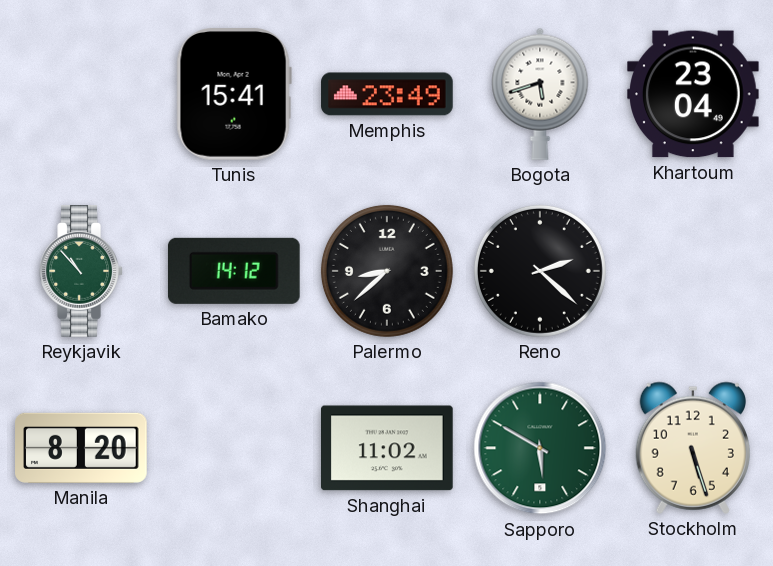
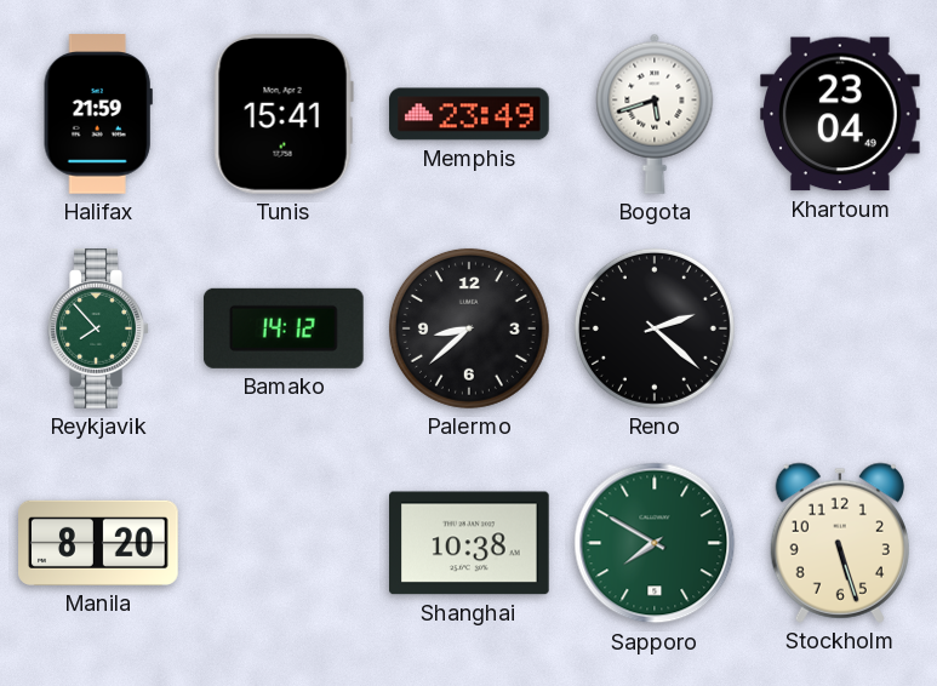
Halifax: none -> 21:59
Reykjavik: 10:53 -> 7:53
Shanghai: 11:02 -> 10:38
Sapporo: 5:50 -> 7:50
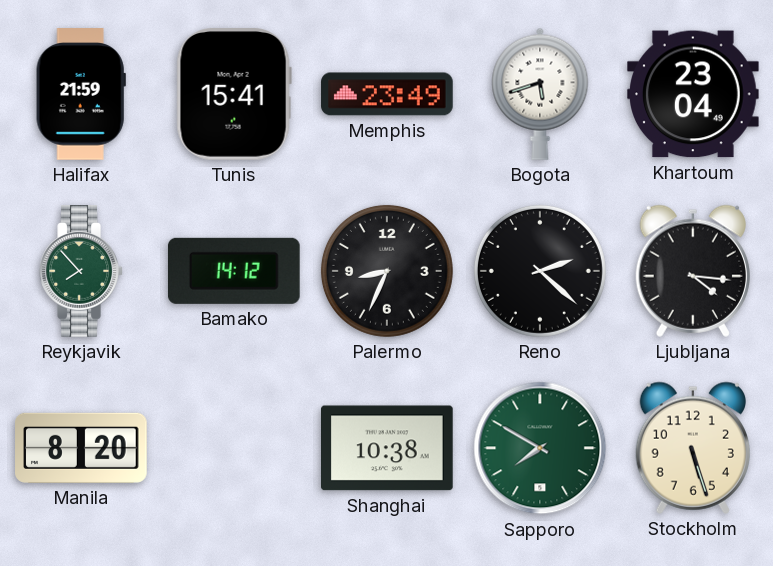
Palermo: 8:38 -> 8:34
Ljubljana: none -> 4:16
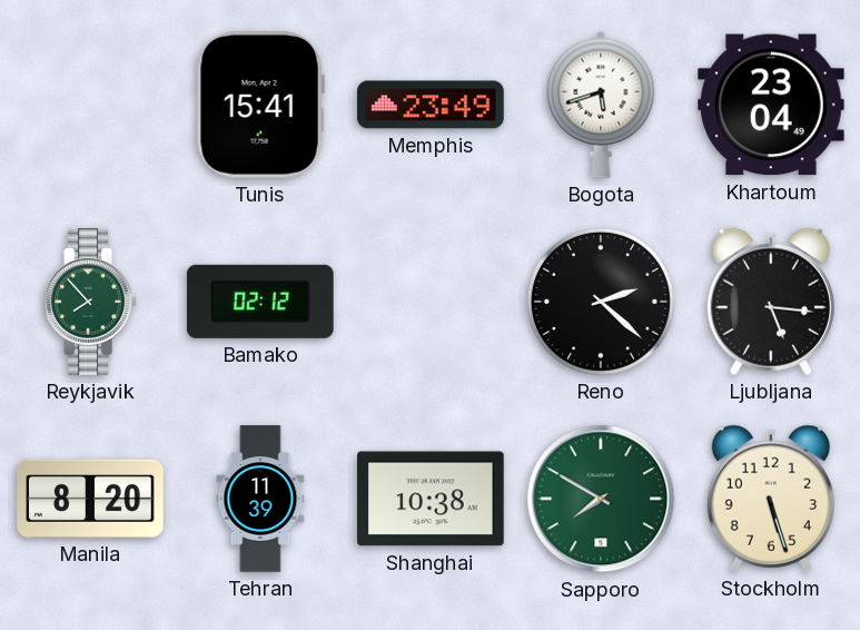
Halifax: 21:59 -> none
Bamako: 14:12 -> 02:12
Palermo: 8:34 -> none
Ljubljana: 4:16 -> 5:16
Tehran: none -> 11:39
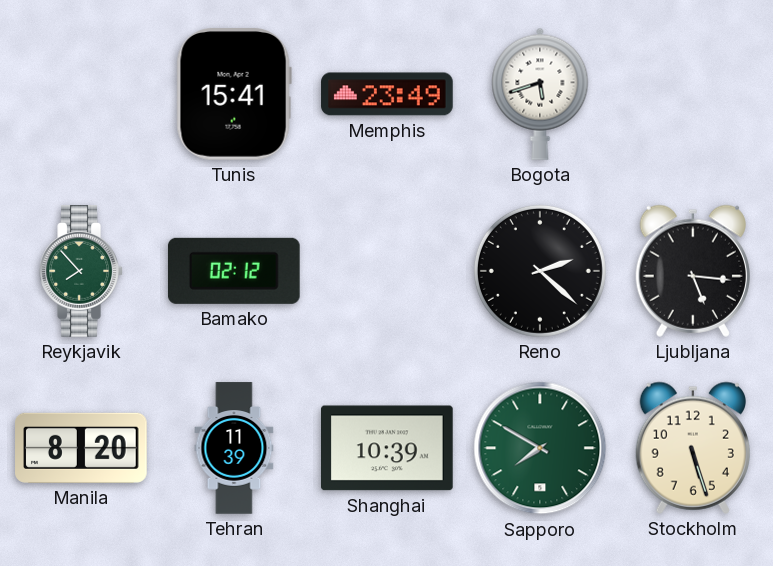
Khartoum: 23:04 -> none
Shanghai: 10:38 -> 10:39
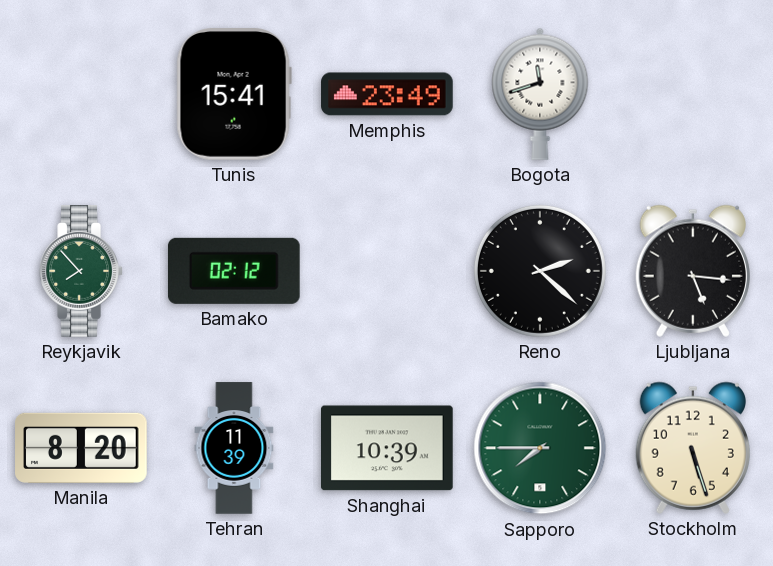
Bogota: 5:42 -> 11:42
Sapporo: 7:50 -> 7:45
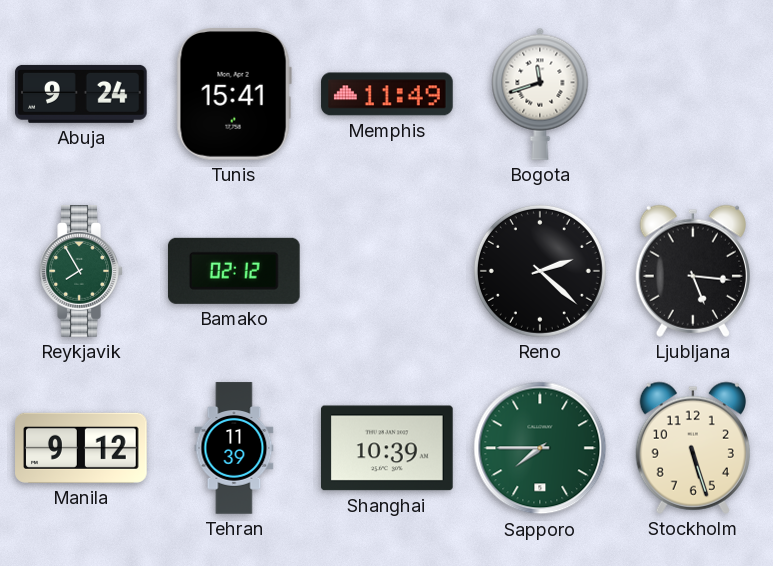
Abuja: none -> 9:24
Memphis: 23:49 -> 11:49
Reykjavik: 7:53 -> 7:55
Manila: 8:20 -> 9:12
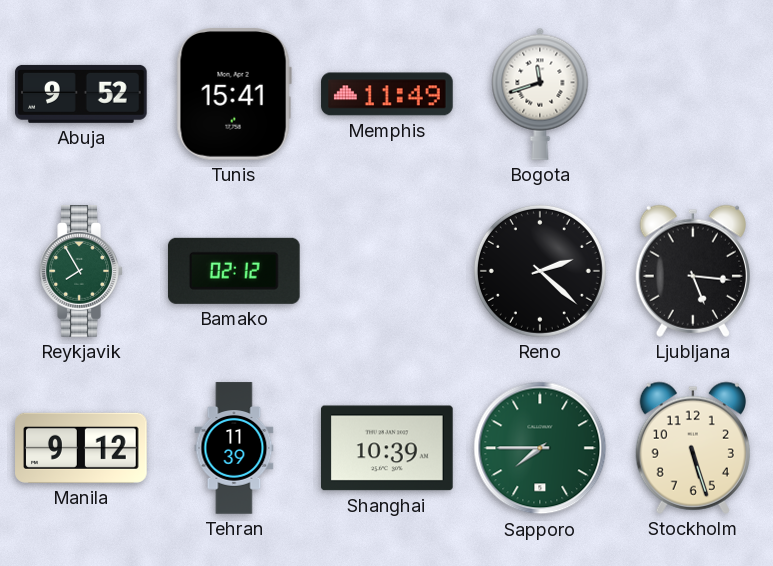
Abuja: 9:24 -> 9:52
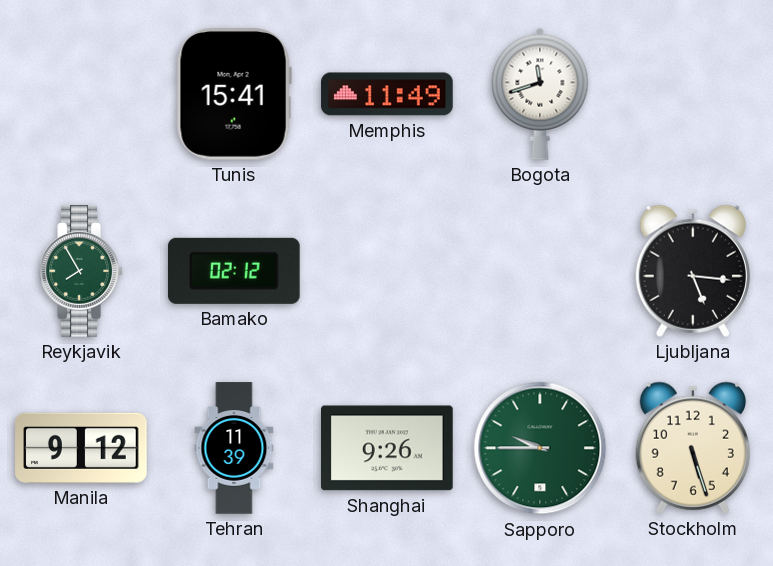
Abuja: 9:52 -> none
Reno: 2:22 -> none
Shanghai: 10:39 -> 9:26
Sapporo: 7:45 -> 9:45
